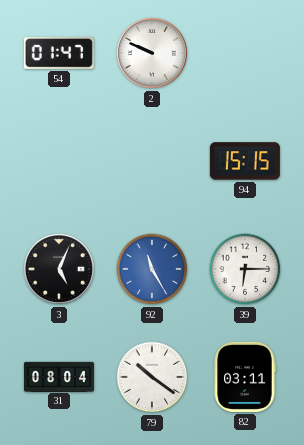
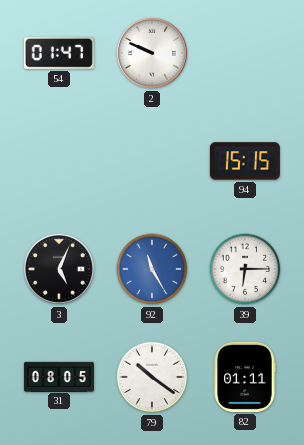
31: 08:04 -> 08:05
82: 03:11 -> 01:11
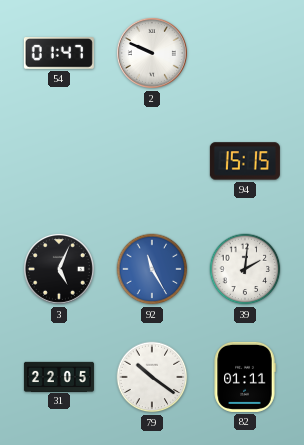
39: 6:15 -> 2:01
31: 08:05 -> 22:05
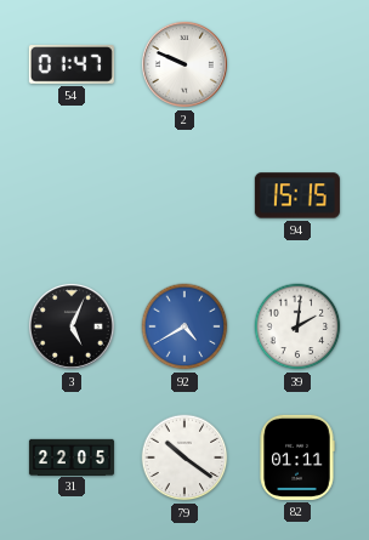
92: 11:25 -> 4:40
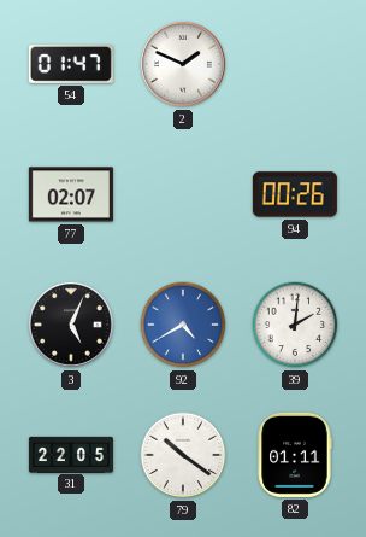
2: 9:49 -> 1:49
77: none -> 02:07
94: 15:15 -> 00:26
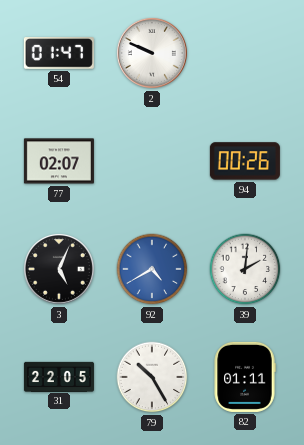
2: 1:49 -> 9:49
79: 10:21 -> 10:25
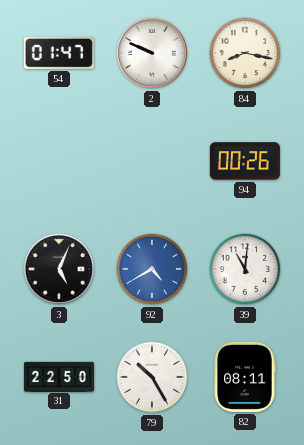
84: none -> 8:17
77: 02:07 -> none
39: 2:01 -> 11:01
31: 22:05 -> 22:50
82: 01:11 -> 08:11
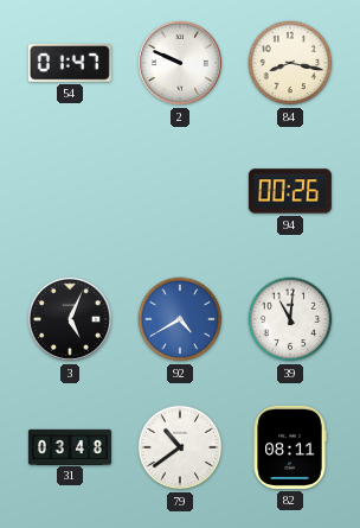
31: 22:50 -> 03:48
79: 10:25 -> 10:39
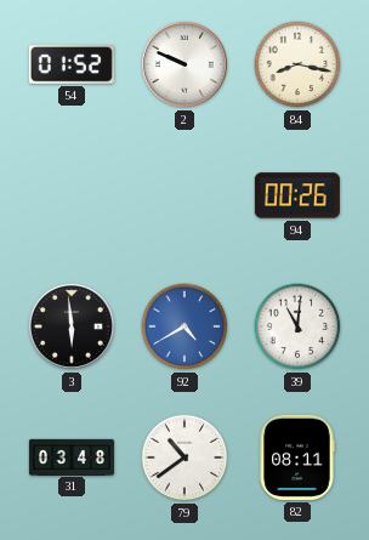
54: 01:47 -> 01:52
3: 5:04 -> 5:59
